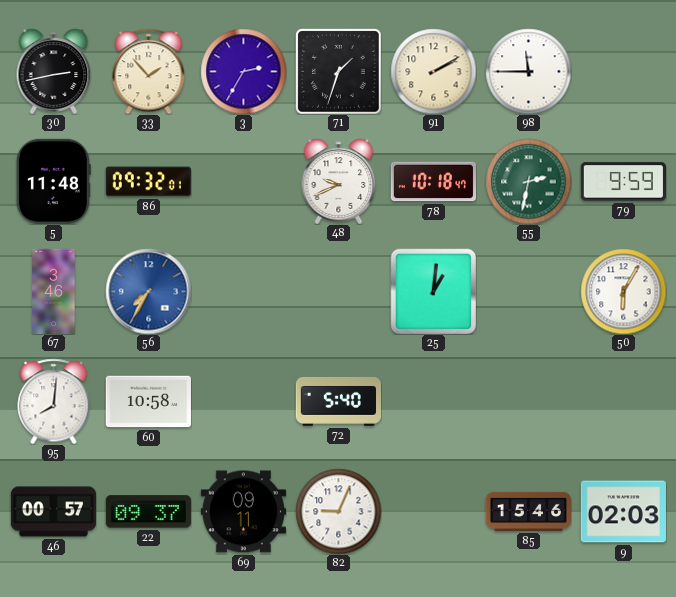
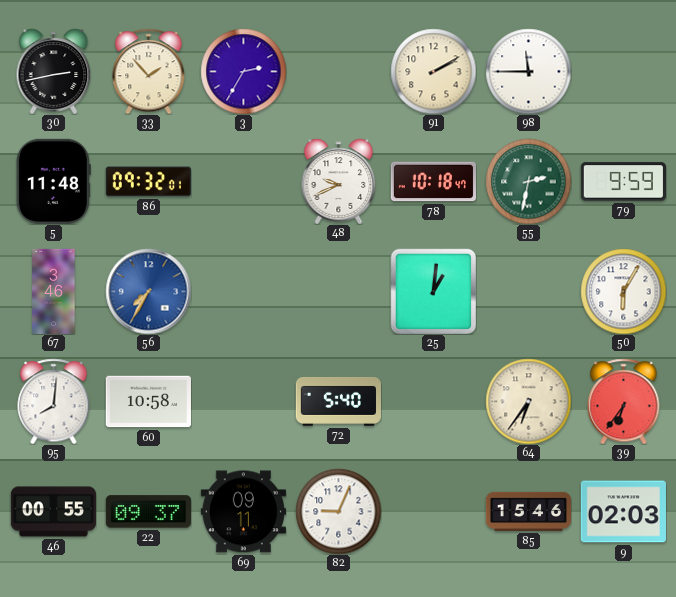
71: 1:33 -> none
64: none -> 6:36
39: none -> 6:36
46: 00:57 -> 00:55
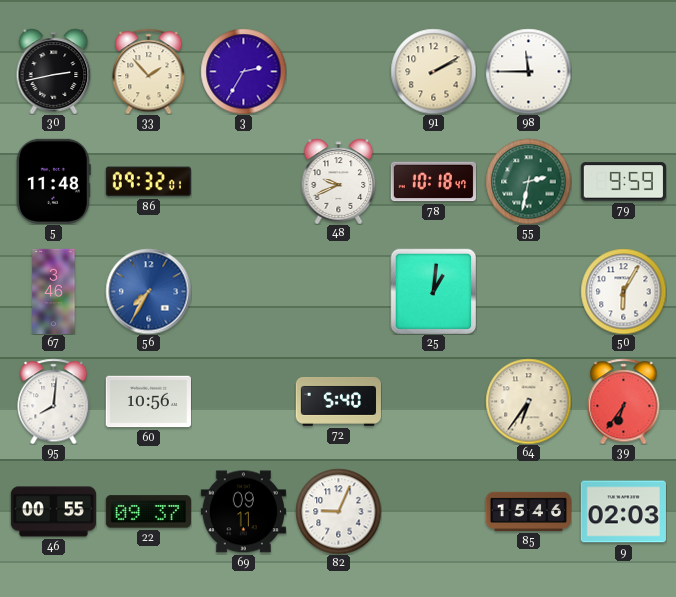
60: 10:58 -> 10:56
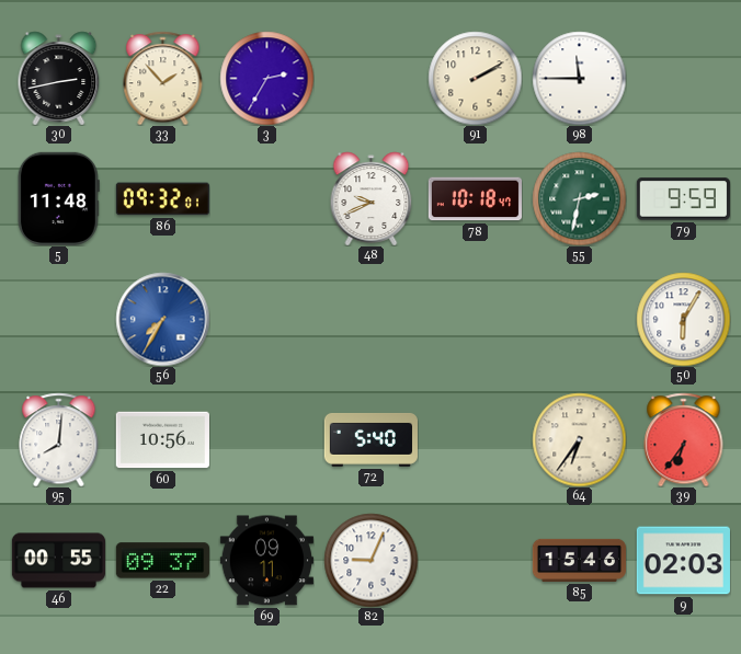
67: 3:46 -> none
25: 1:01 -> none
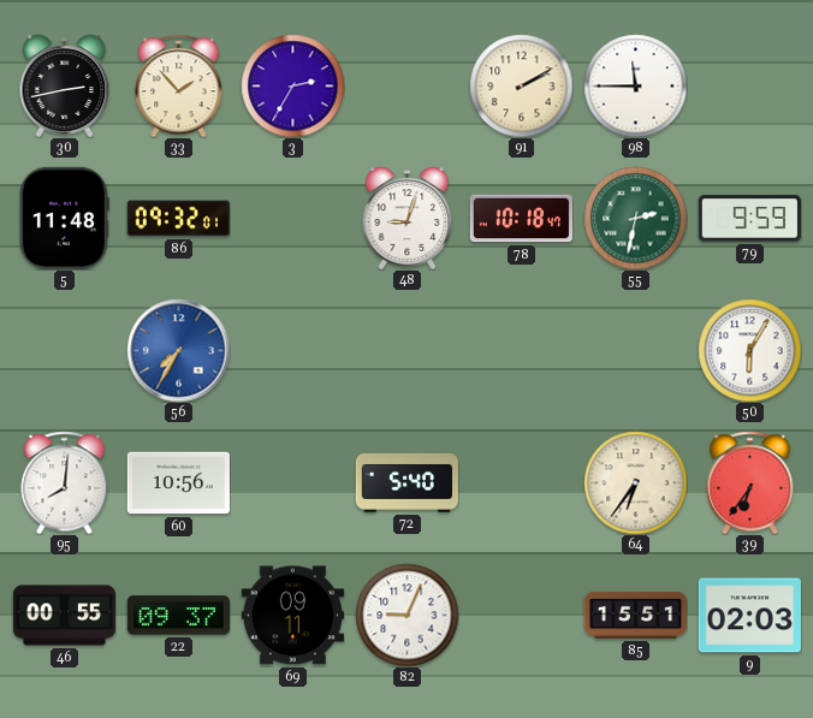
48: 9:41 -> 9:03
85: 15:46 -> 15:51
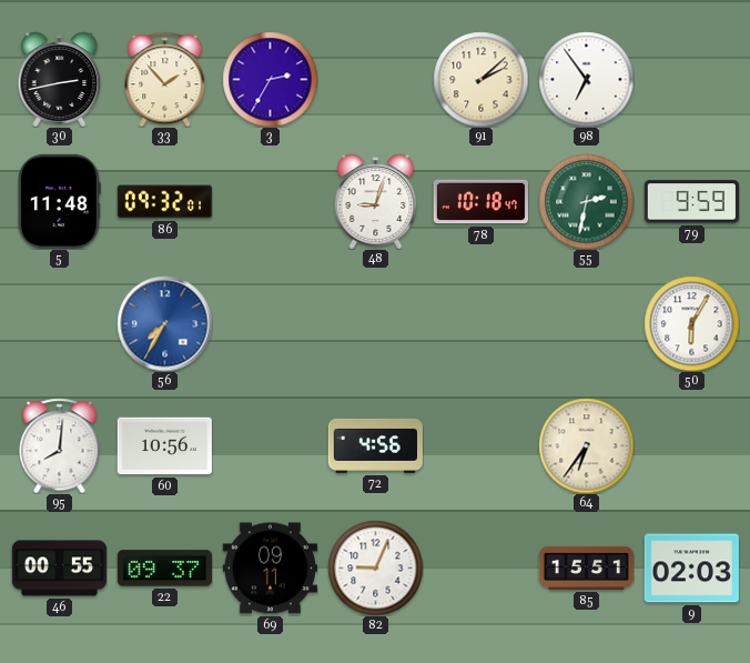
91: 2:10 -> 2:08
98: 11:45 -> 6:54
72: 5:40 -> 4:56
39: 6:36 -> none
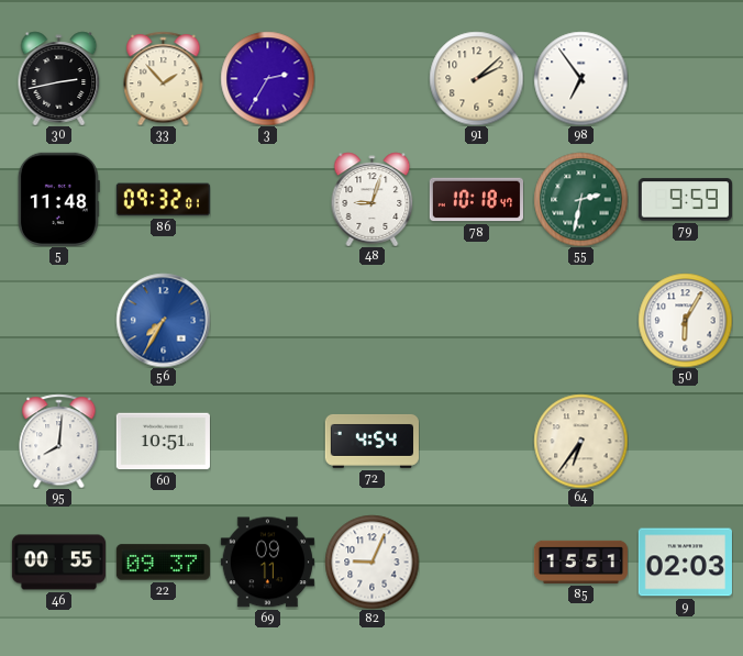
60: 10:56 -> 10:51
72: 4:56 -> 4:54
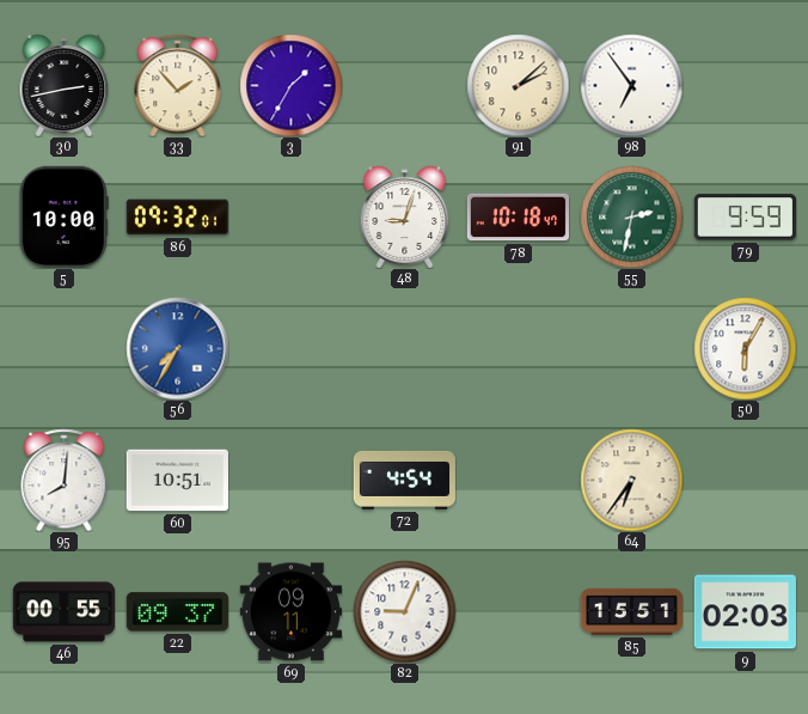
3: 2:35 -> 1:35
5: 11:48 -> 10:00
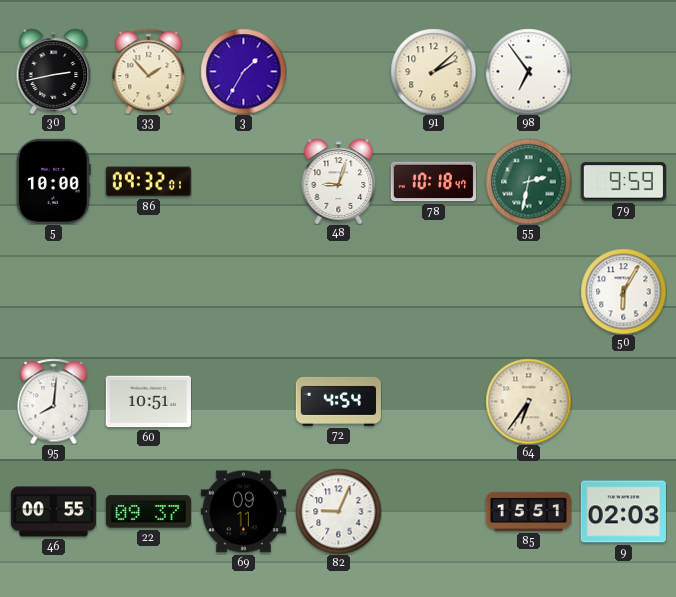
56: 7:35 -> none
